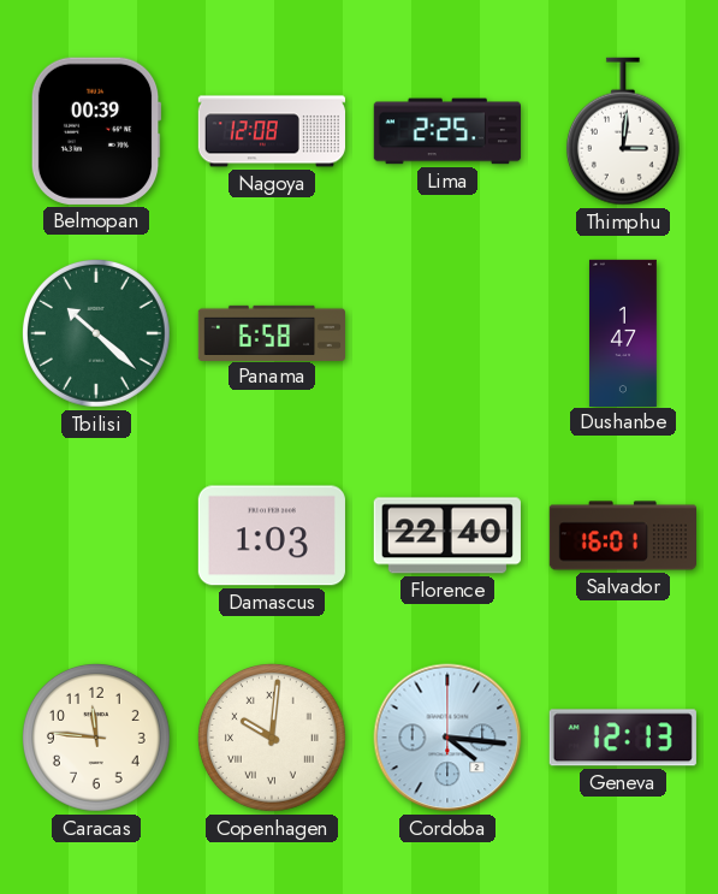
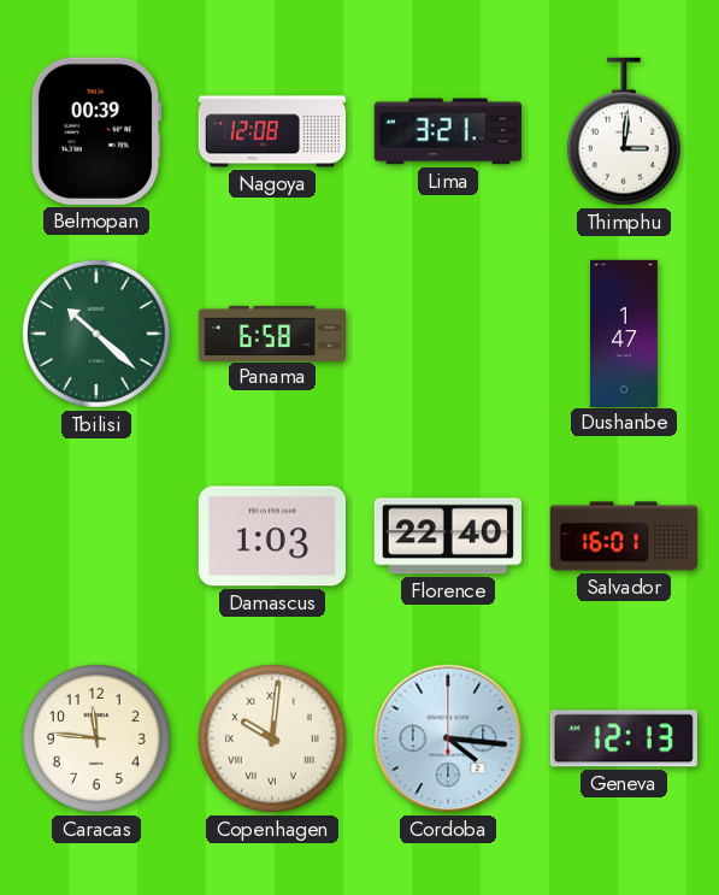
Lima: 2:25 -> 3:21
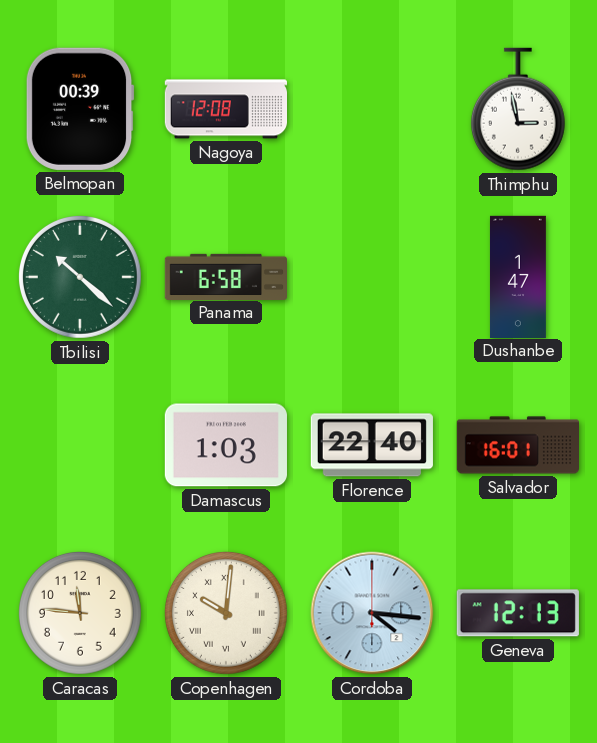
Lima: 3:21 -> none
Thimphu: 3:01 -> 2:58
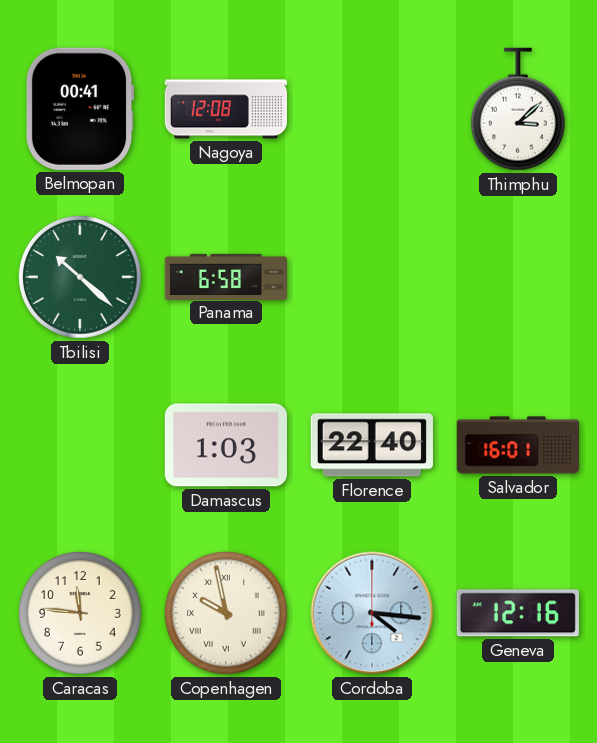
Belmopan: 00:39 -> 00:41
Thimphu: 2:58 -> 3:08
Dushanbe: 1:47 -> none
Copenhagen: 10:01 -> 9:58
Geneva: 12:13 -> 12:16
